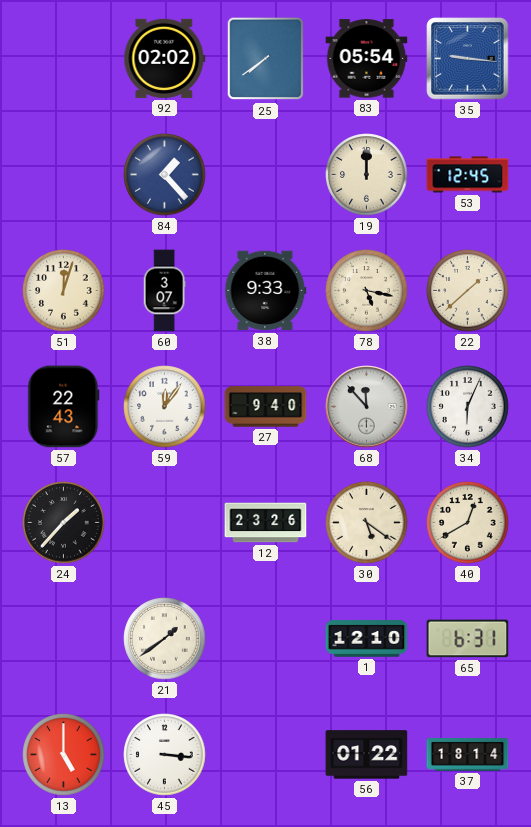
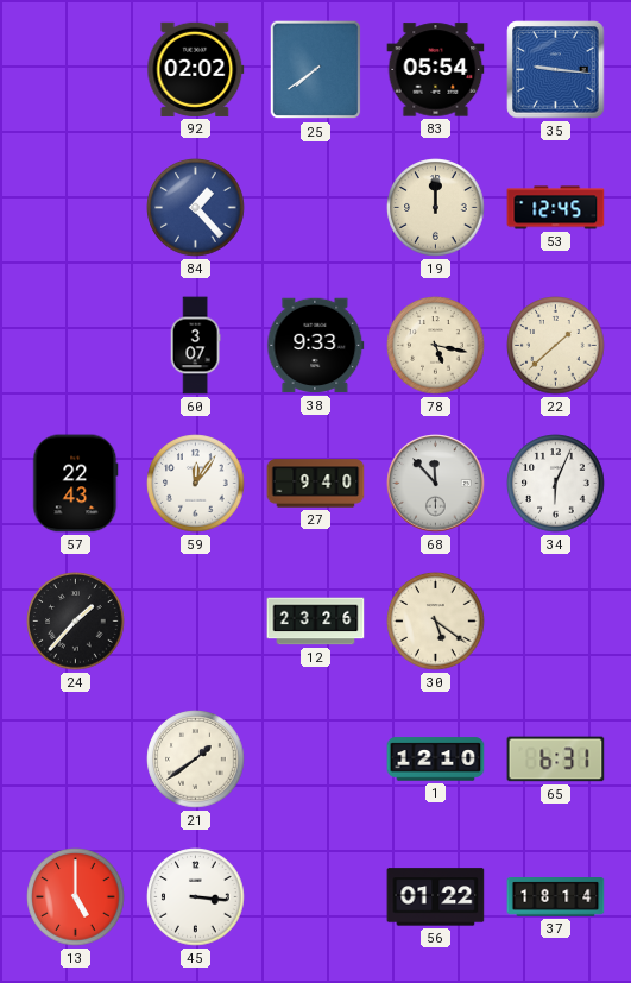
51: 12:03 -> none
40: 12:40 -> none
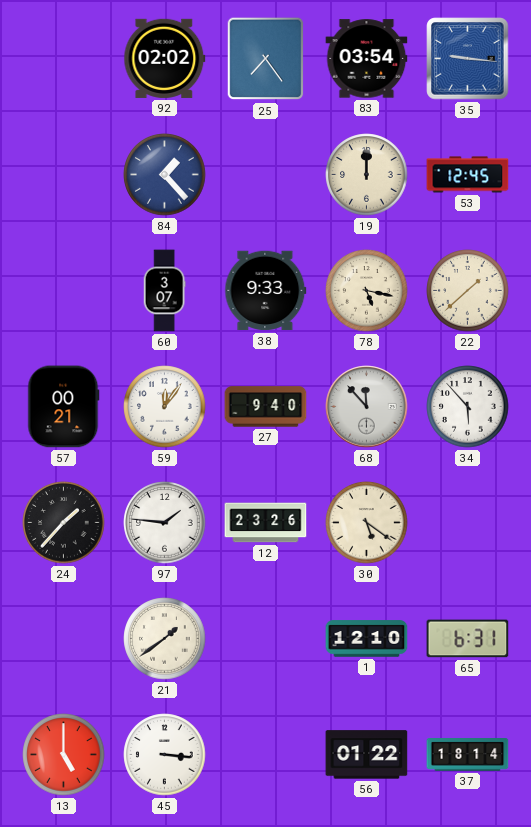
25: 7:39 -> 7:24
83: 05:54 -> 03:54
57: 22:43 -> 00:21
34: 6:04 -> 5:53
97: none -> 1:46
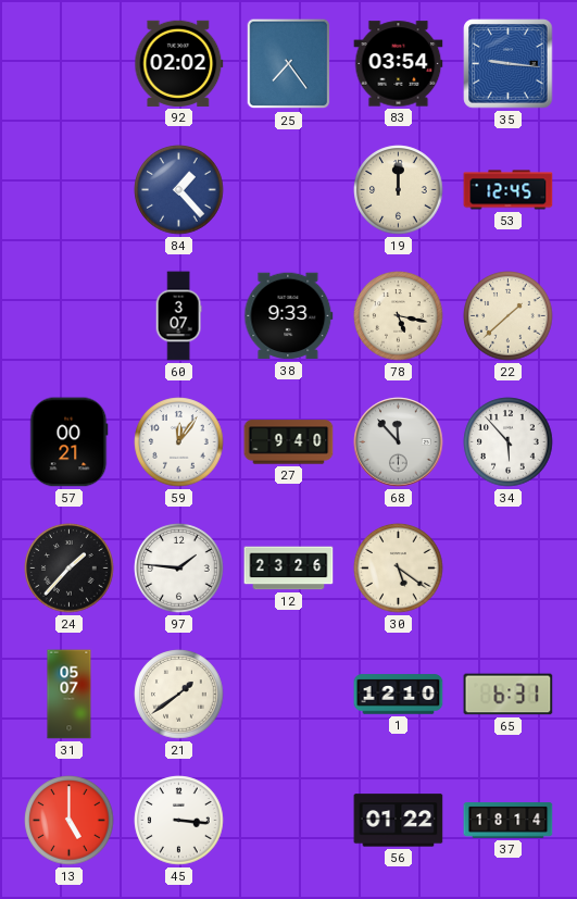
31: none -> 05:07
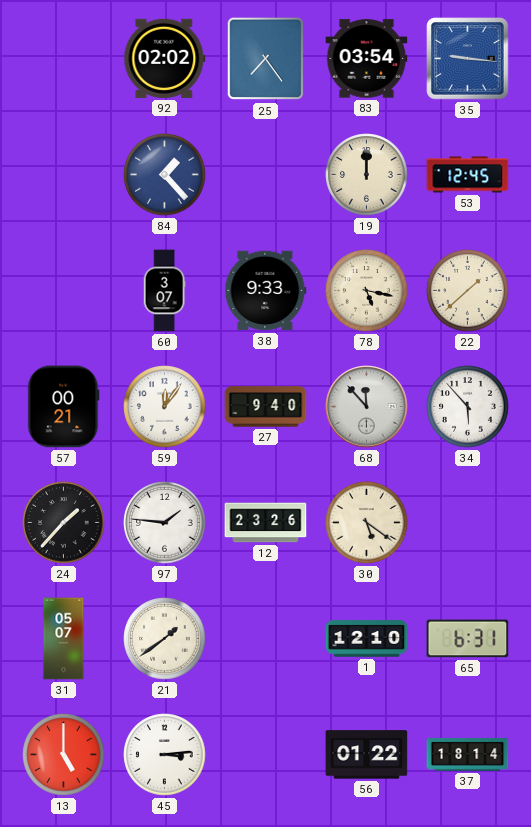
45: 3:16 -> 3:14
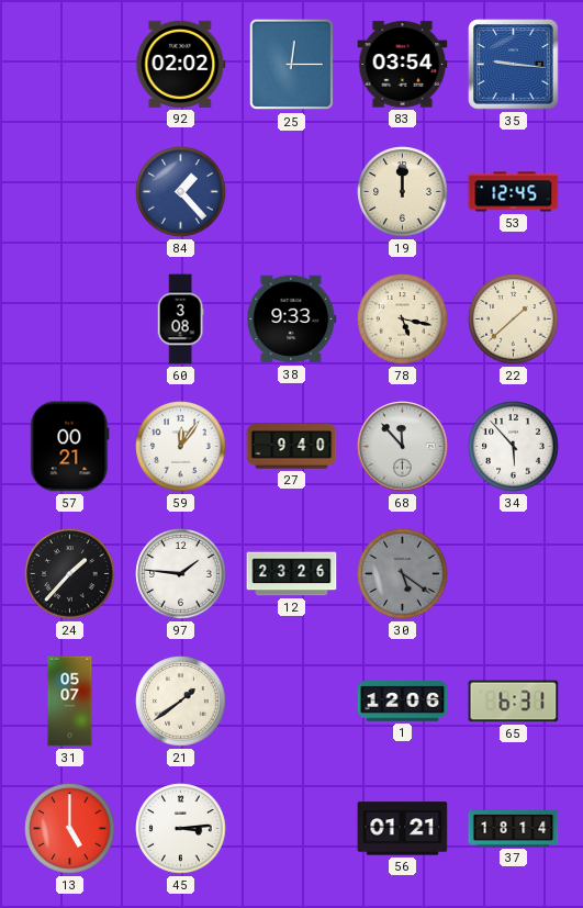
25: 7:24 -> 12:15
60: 3:07 -> 3:08
30 dial: cream -> grey
1: 12:10 -> 12:06
56: 01:22 -> 01:21
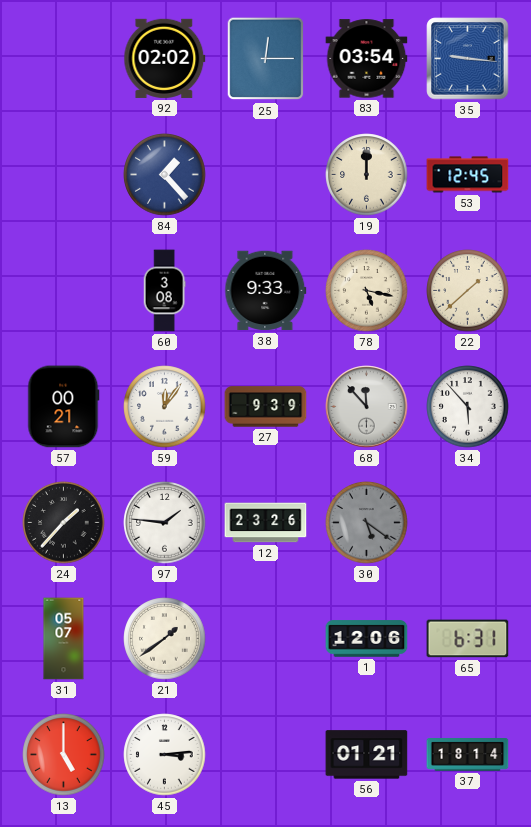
27: 9:40 -> 9:39
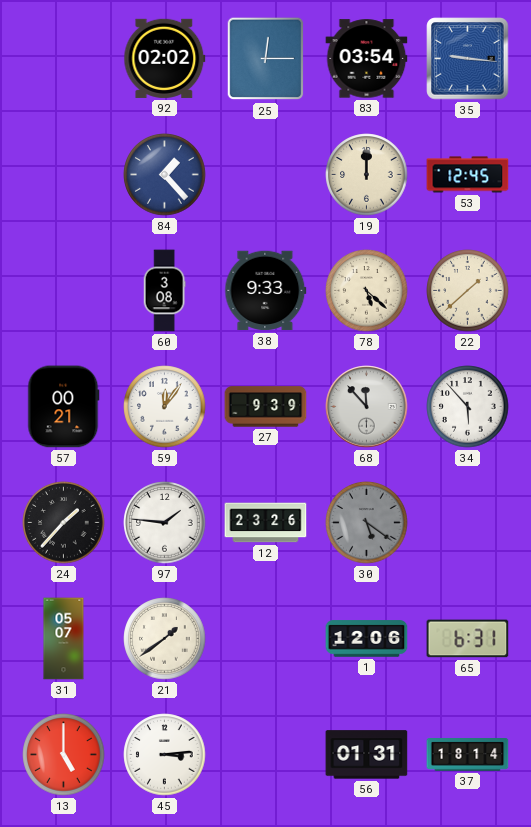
78: 5:17 -> 5:22
56: 01:21 -> 01:31
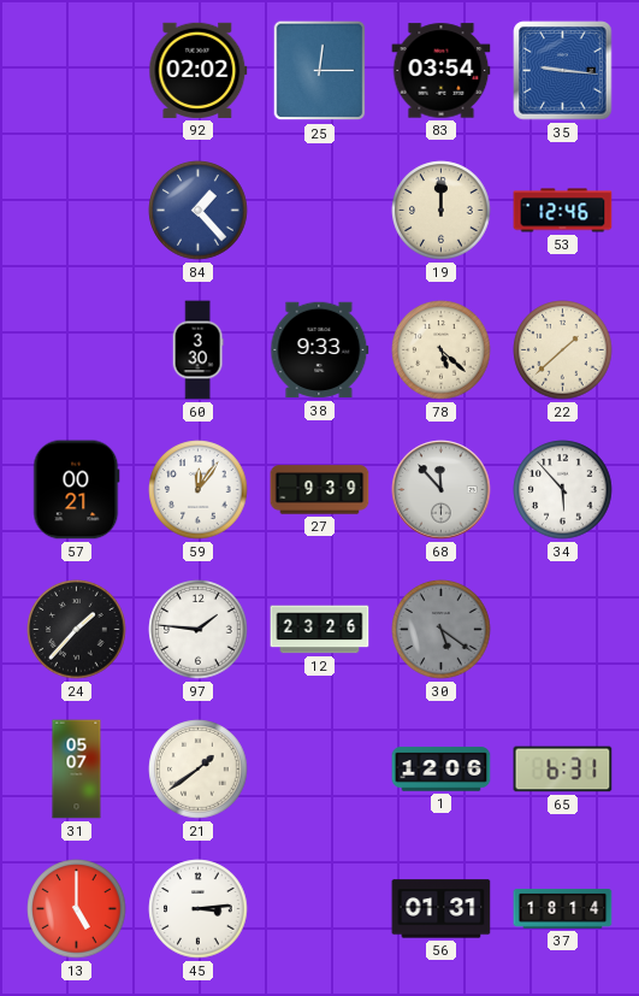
53: 12:45 -> 12:46
60: 3:08 -> 3:30
